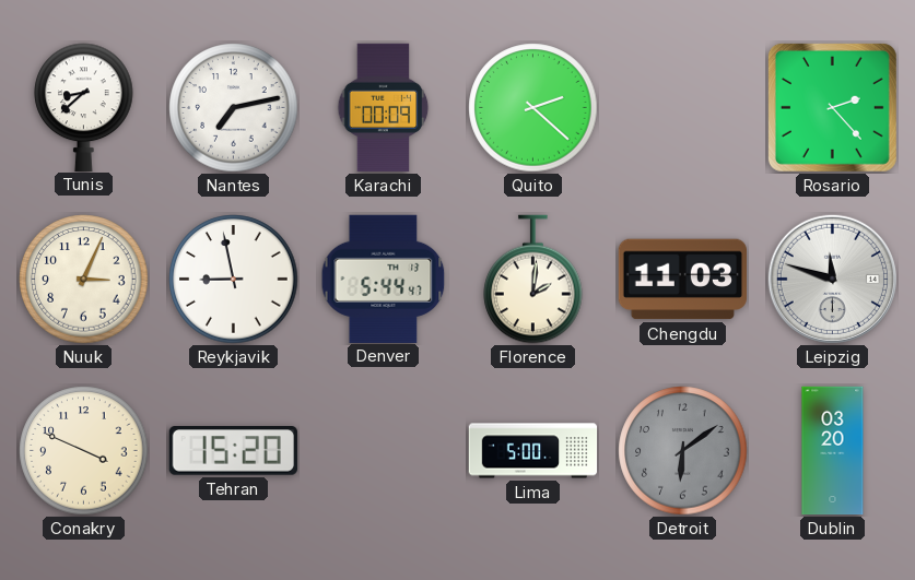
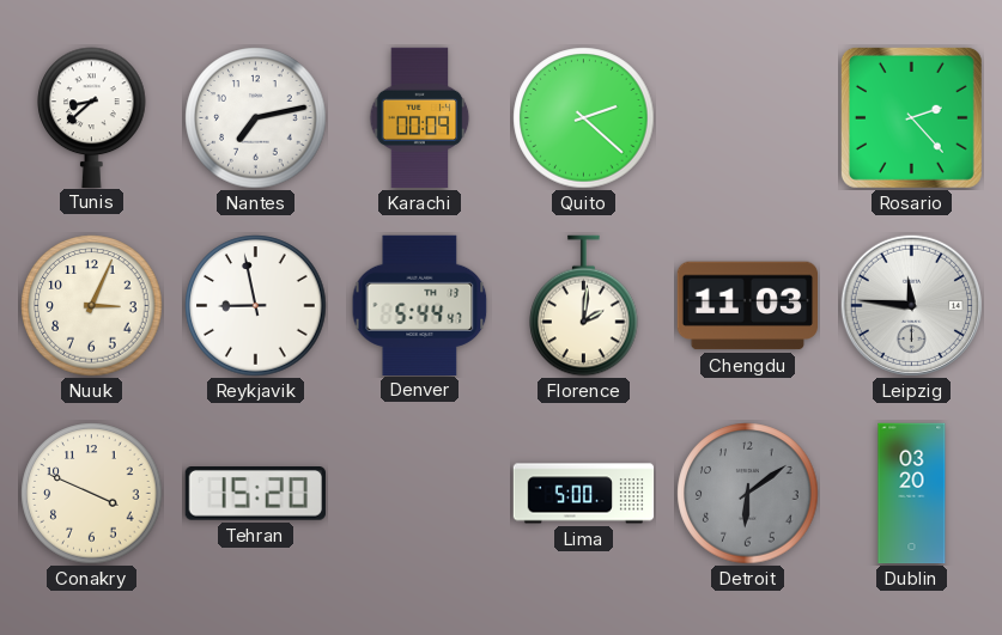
Leipzig: 11:48 -> 11:46
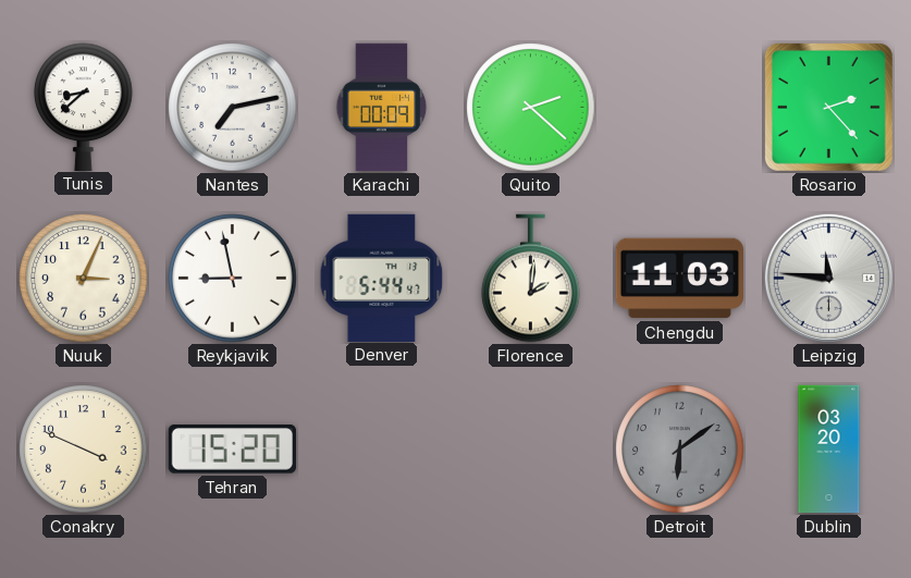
Lima: 5:00 -> none
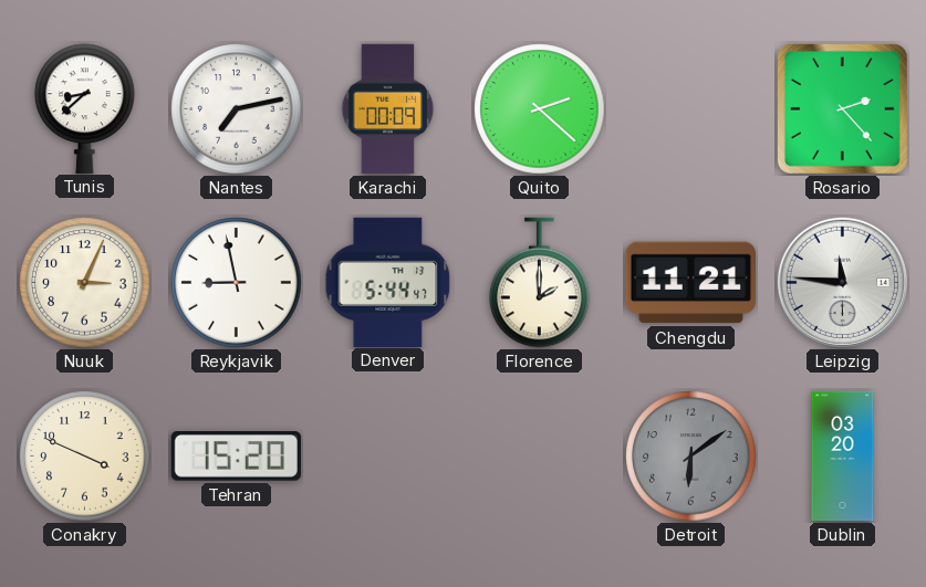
Florence: 2:01 -> 2:00
Chengdu: 11:03 -> 11:21
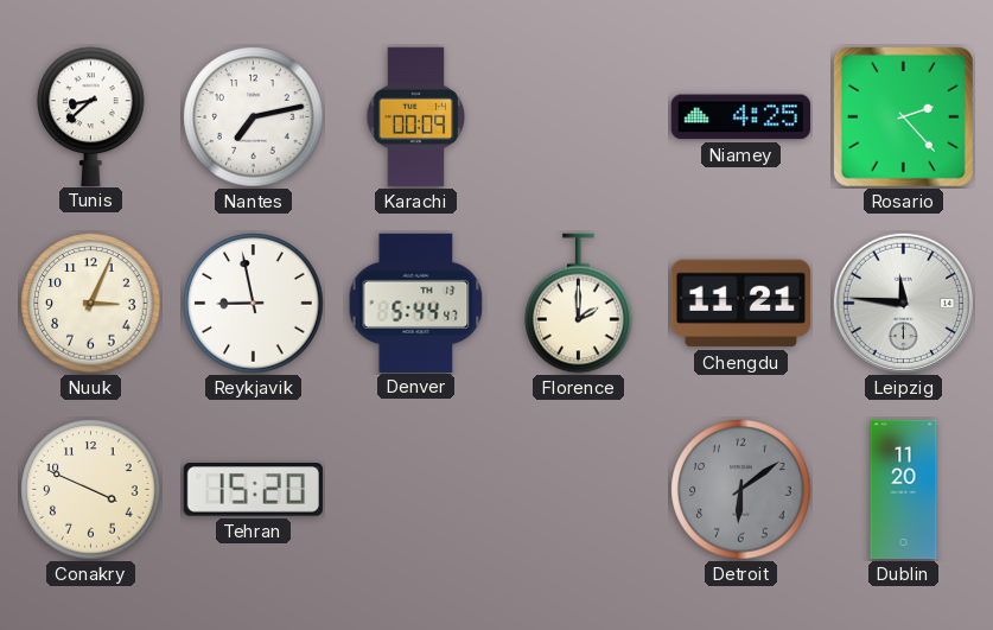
Quito: 2:22 -> none
Niamey: none -> 4:25
Dublin: 03:20 -> 11:20
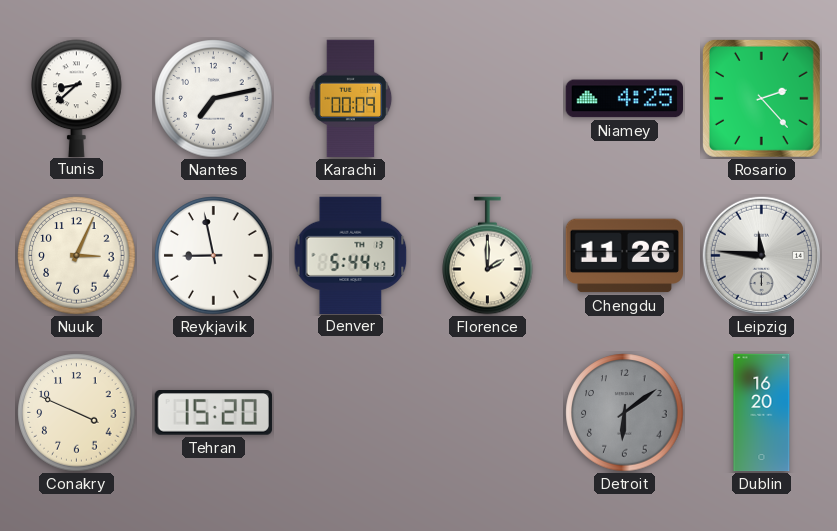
Chengdu: 11:21 -> 11:26
Dublin: 11:20 -> 16:20
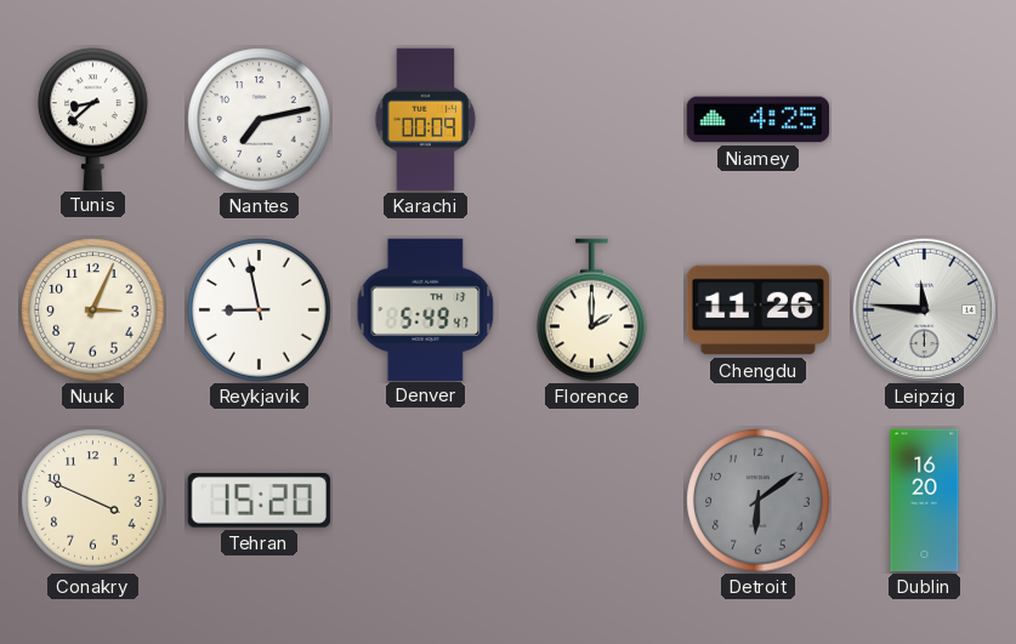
Rosario: 2:23 -> none
Denver: 5:44 -> 5:49
